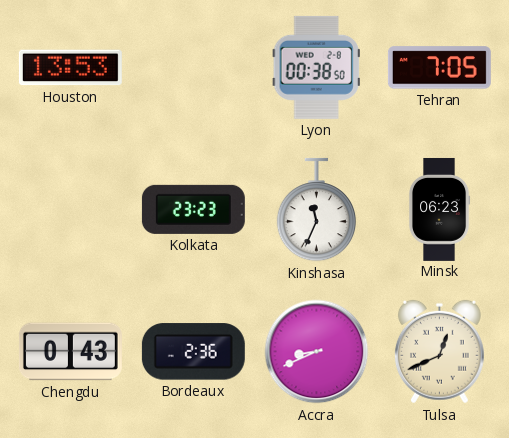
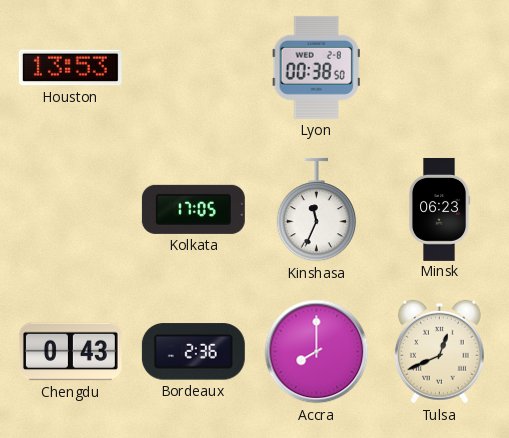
Tehran: 7:05 -> none
Kolkata: 23:23 -> 17:05
Accra: 8:41 -> 8:00
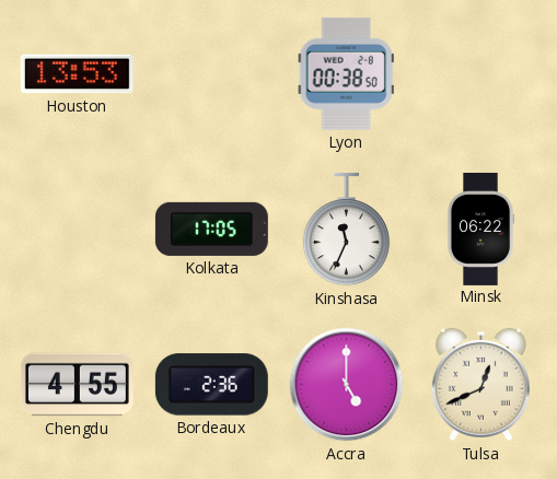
Minsk: 06:23 -> 06:22
Chengdu: 0:43 -> 4:55
Accra: 8:00 -> 5:00
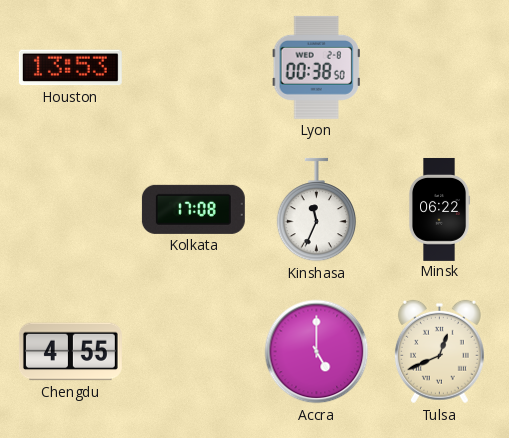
Kolkata: 17:05 -> 17:08
Bordeaux: 2:36 -> none
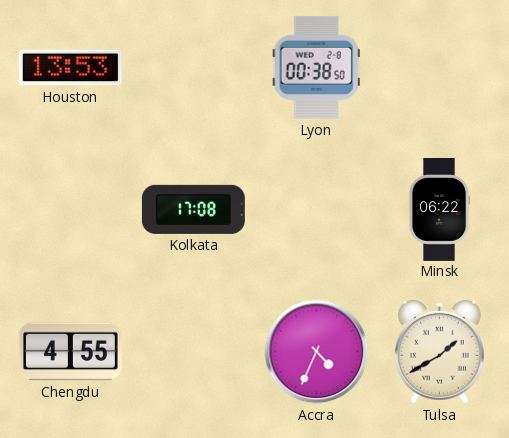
Kinshasa: 11:34 -> none
Accra: 5:00 -> 4:34
Tulsa: 12:41 -> 1:40
